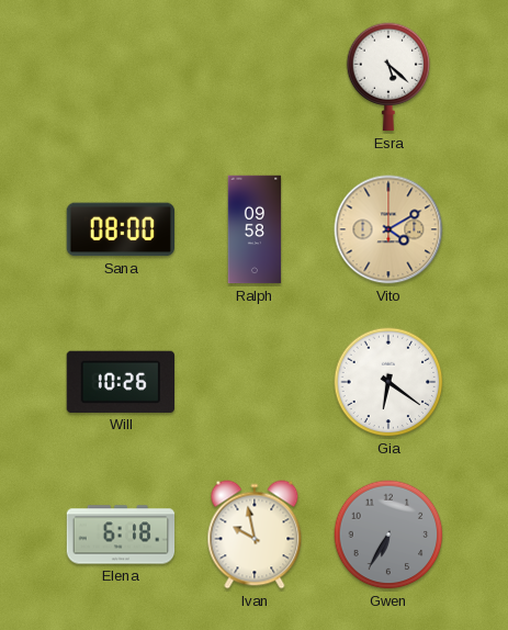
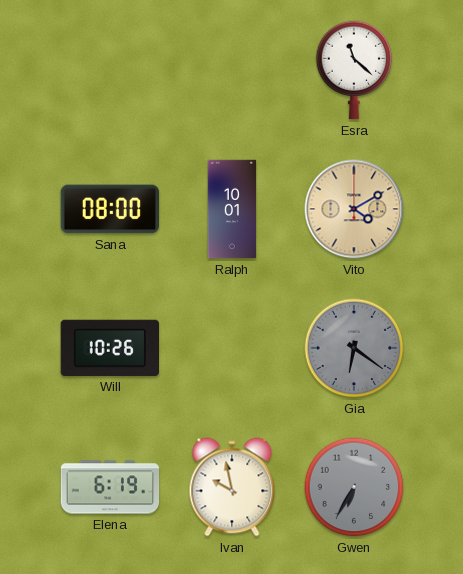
Esra: 5:22 -> 11:22
Ralph: 09:58 -> 10:01
Gia dial: white -> grey
Elena: 6:18 -> 6:19
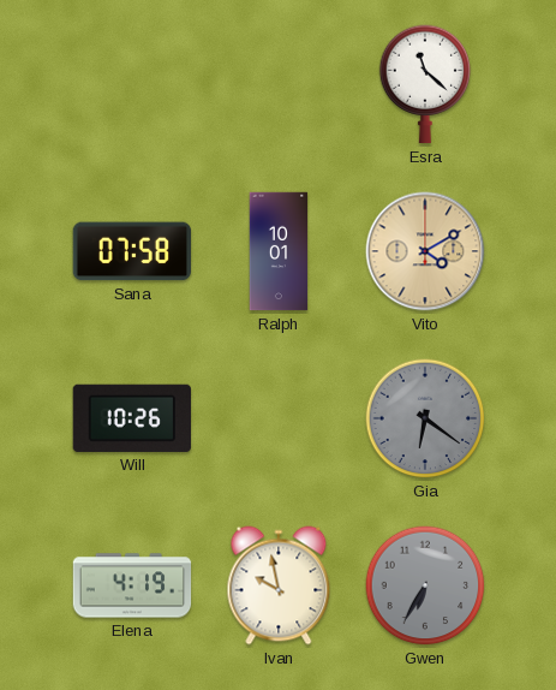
Sana: 08:00 -> 07:58
Elena: 6:19 -> 4:19
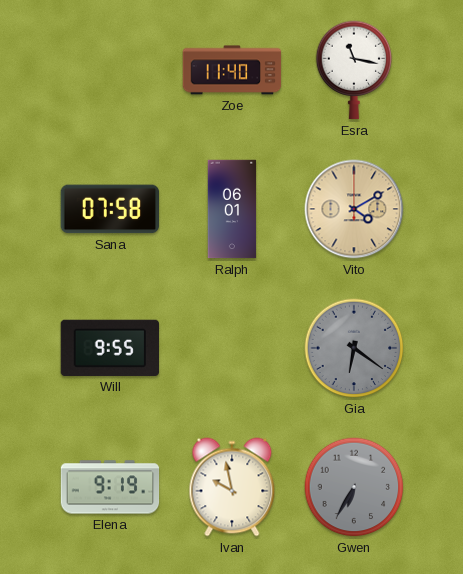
Zoe: none -> 11:40
Esra: 11:22 -> 11:17
Ralph: 10:01 -> 06:01
Will: 10:26 -> 9:55
Elena: 4:19 -> 9:19
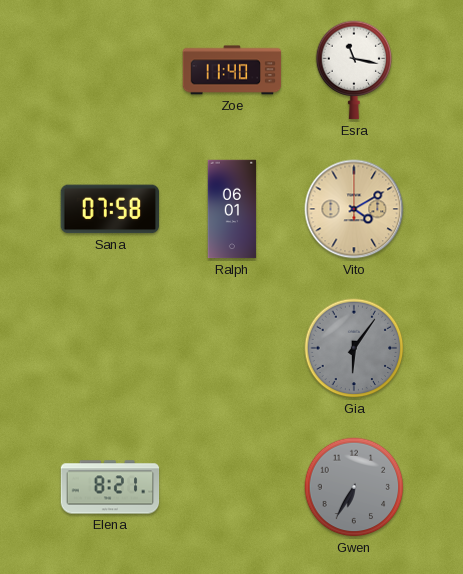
Will: 9:55 -> none
Gia: 6:21 -> 6:06
Elena: 9:19 -> 8:21
Ivan: 9:58 -> none
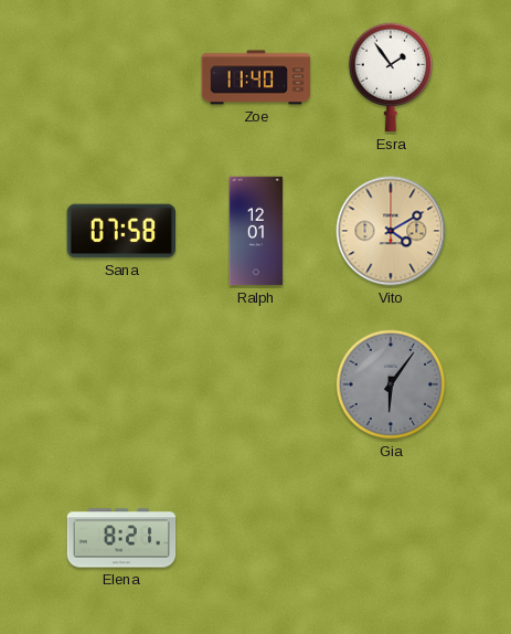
Esra: 11:17 -> 1:54
Ralph: 06:01 -> 12:01
Gwen: 6:35 -> none
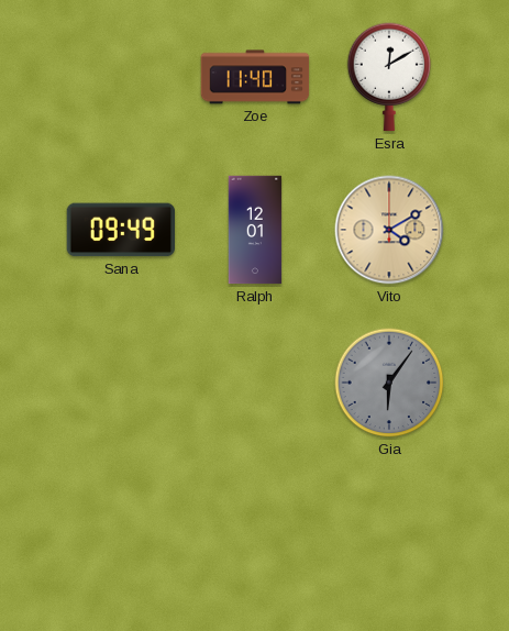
Esra: 1:54 -> 12:10
Sana: 07:58 -> 09:49
Elena: 8:21 -> none
